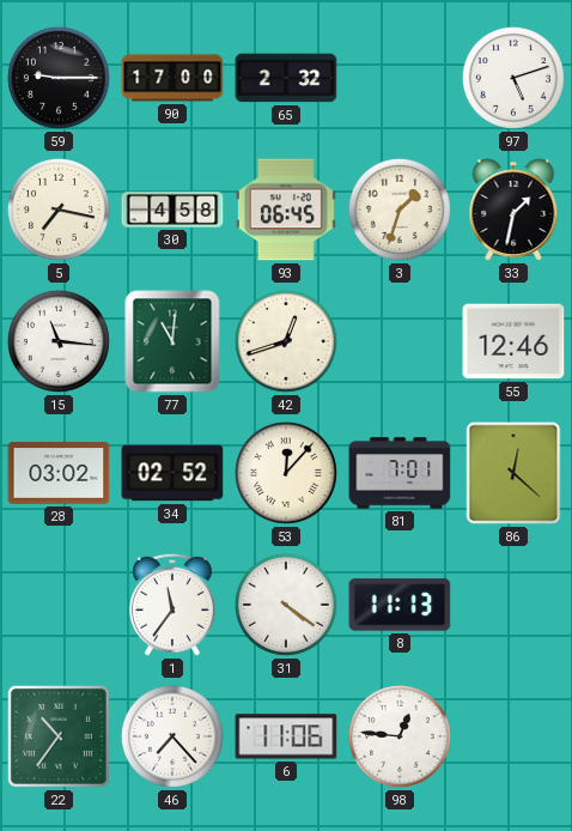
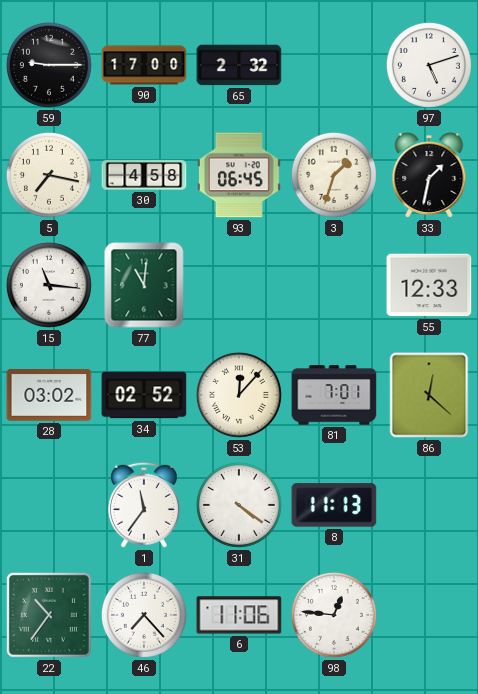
42: 12:42 -> none
55: 12:46 -> 12:33
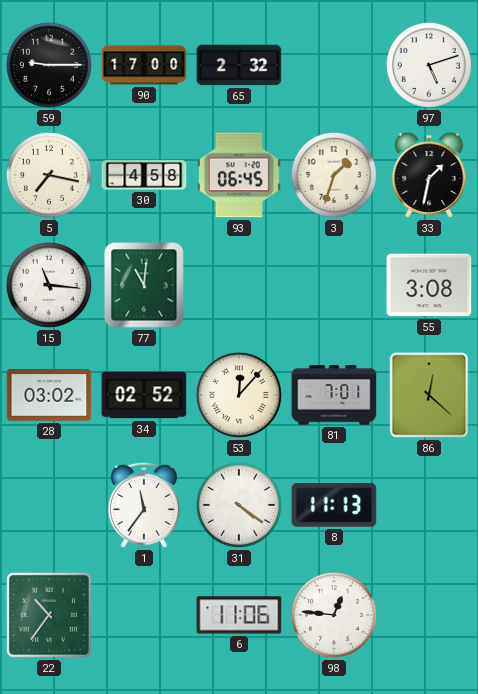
55: 12:33 -> 3:08
46: 7:23 -> none
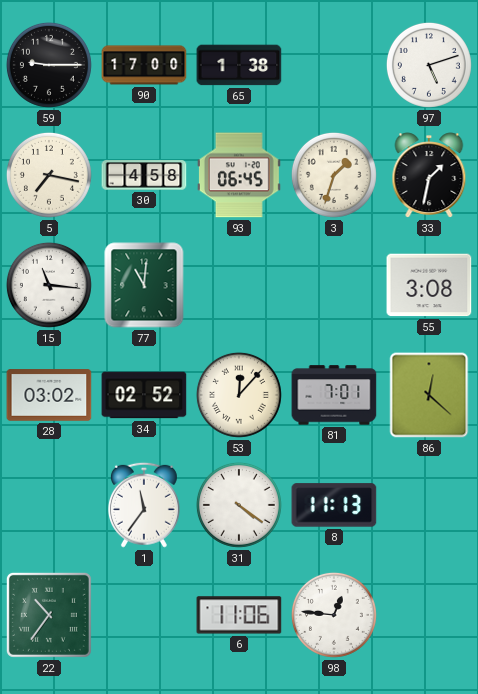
65: 2:32 -> 1:38
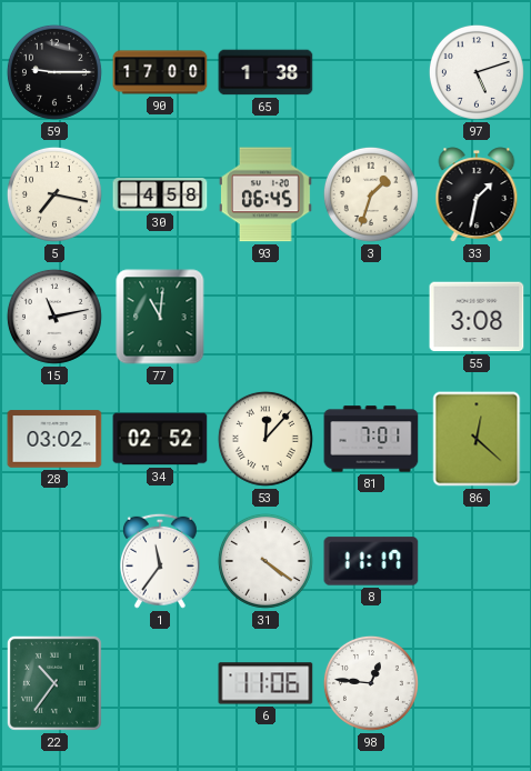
15: 11:16 -> 11:13
8: 11:13 -> 11:17
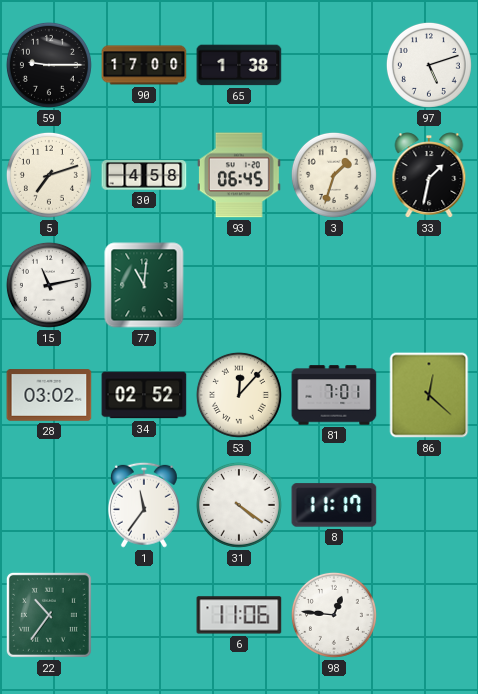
5: 7:17 -> 7:12
55: 3:08 -> none
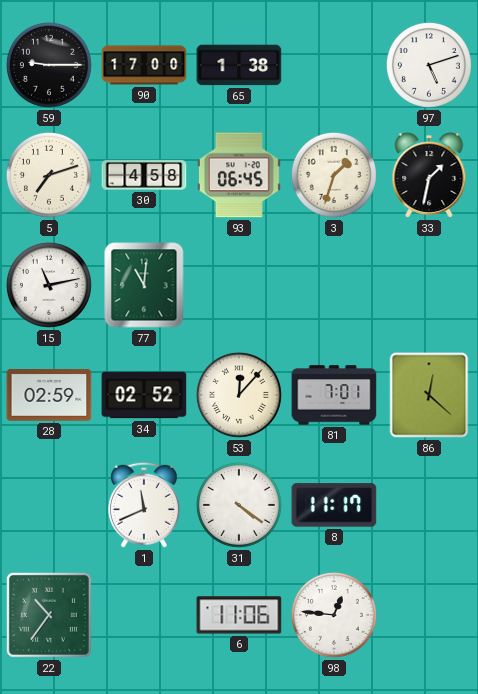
28: 03:02 -> 02:59
1: 11:36 -> 11:41
